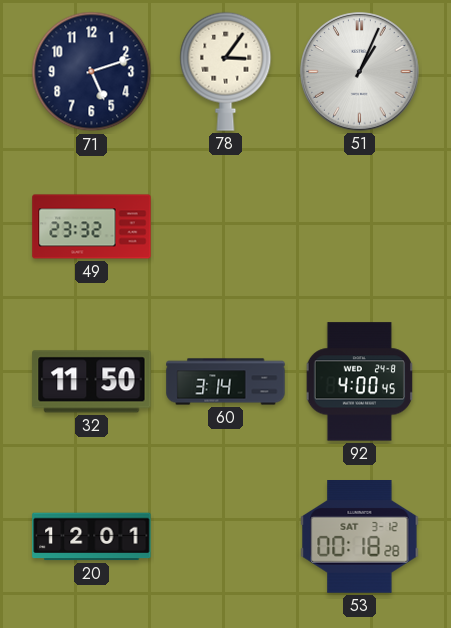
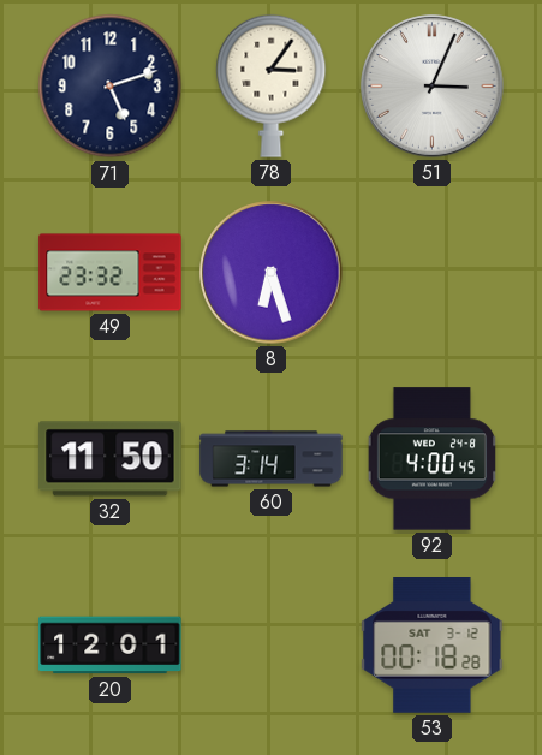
51: 1:04 -> 3:04
8: none -> 6:27
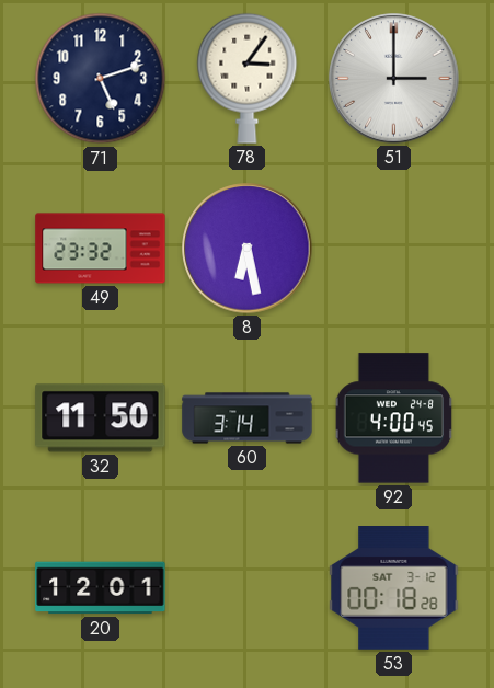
51: 3:04 -> 3:00
8: 6:27 -> 6:28
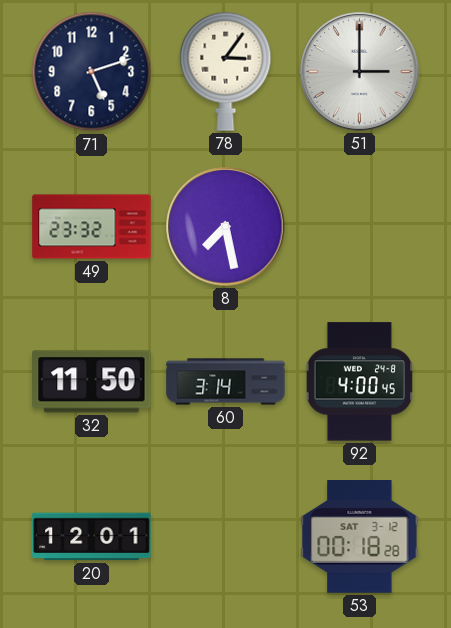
8: 6:28 -> 7:28
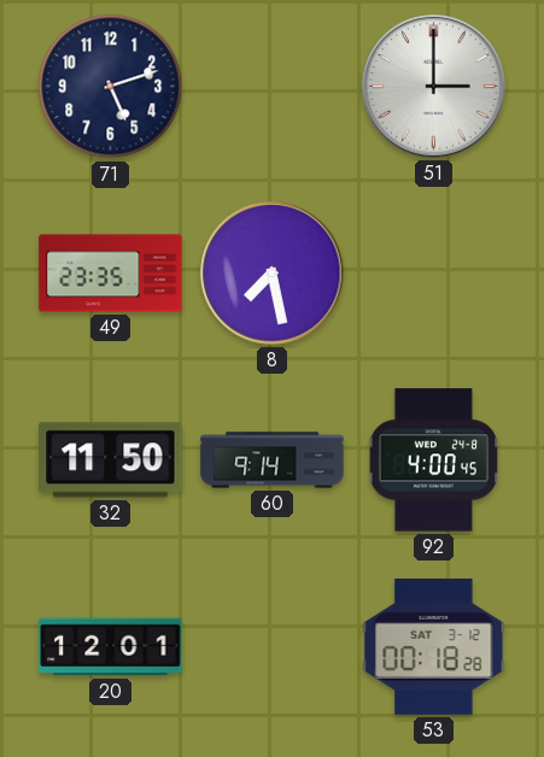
78: 3:06 -> none
49: 23:32 -> 23:35
60: 3:14 -> 9:14
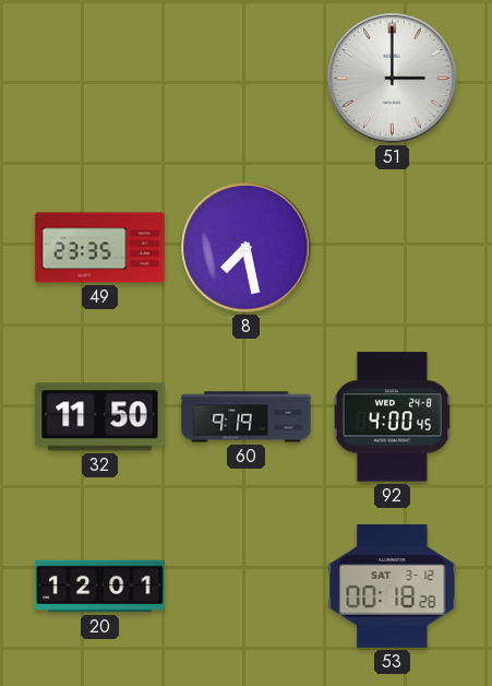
71: 5:12 -> none
60: 9:14 -> 9:19
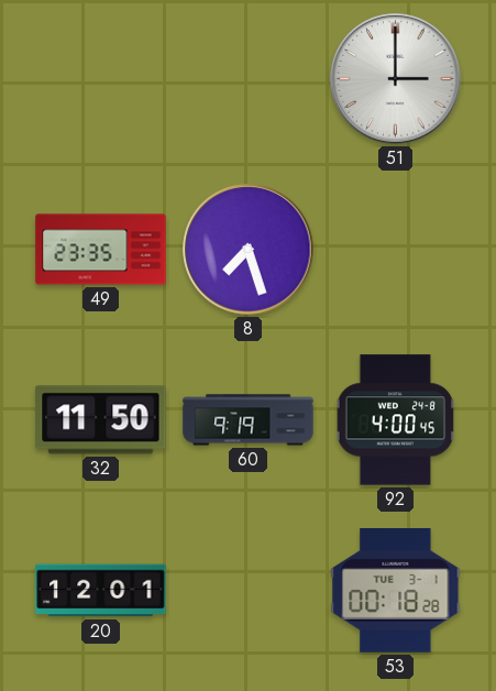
8: 7:28 -> 7:27
53 date: SAT 3-12 -> TUE 3-1
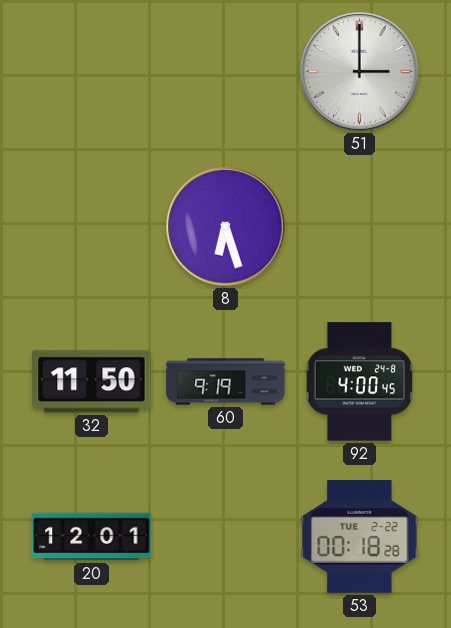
49: 23:35 -> none
8: 7:27 -> 6:27
53 date: TUE 3-1 -> TUE 2-22
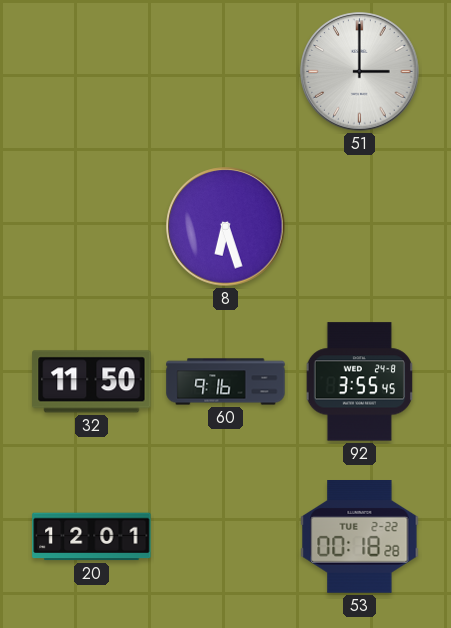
60: 9:19 -> 9:16
92: 4:00 -> 3:55
